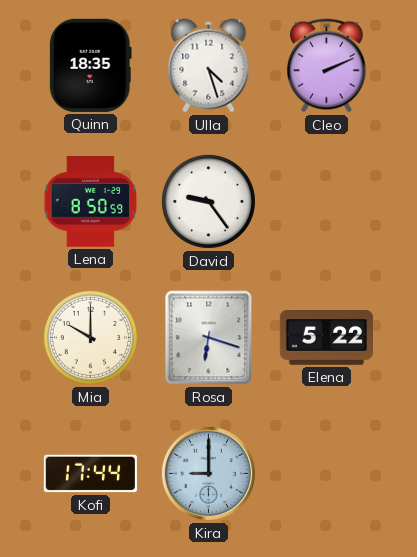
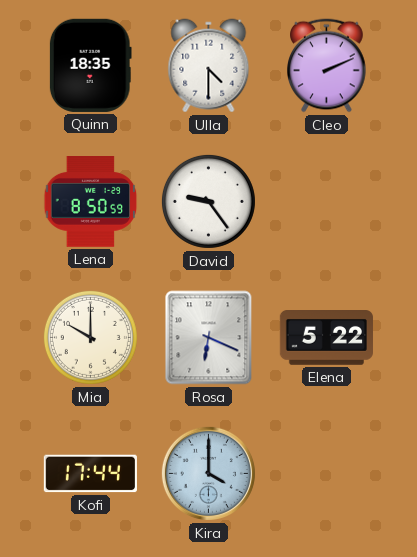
Ulla: 4:27 -> 4:30
Rosa: 6:18 -> 6:19
Kira: 9:00 -> 4:00
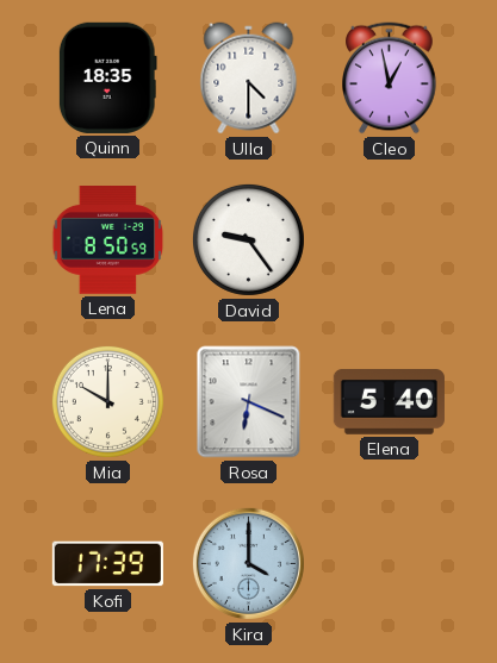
Cleo: 2:11 -> 12:58
Elena: 5:22 -> 5:40
Kofi: 17:44 -> 17:39
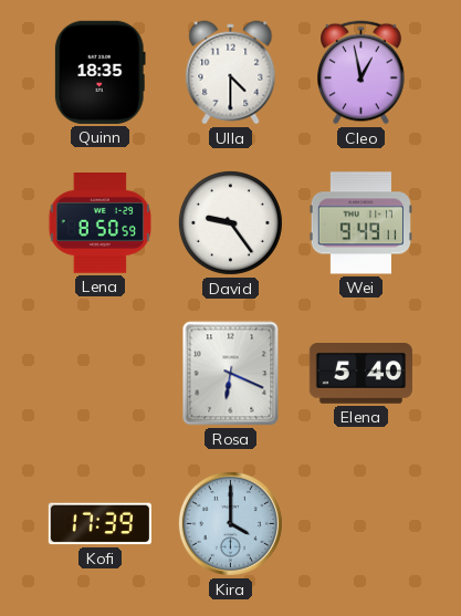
Wei: none -> 9:49
Mia: 10:00 -> none
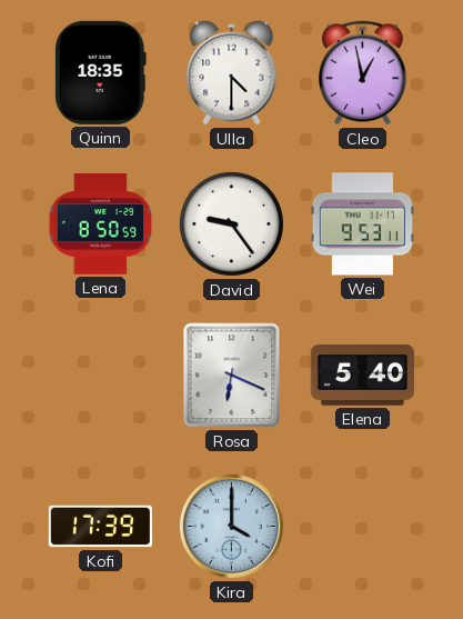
Wei: 9:49 -> 9:53
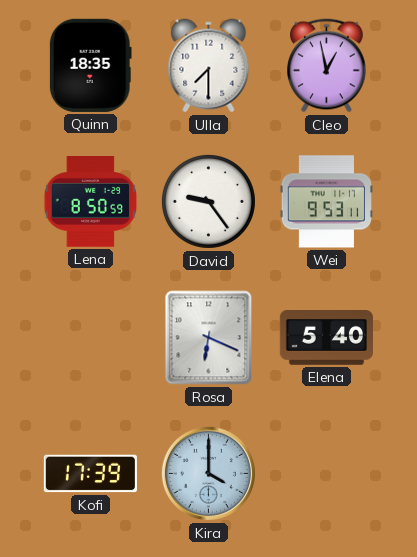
Ulla: 4:30 -> 7:30
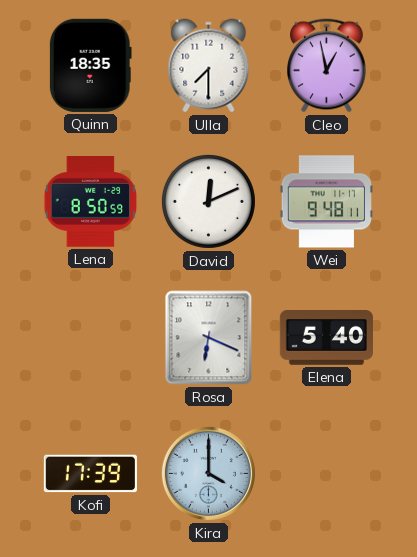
David: 9:24 -> 12:11
Wei: 9:53 -> 9:48
